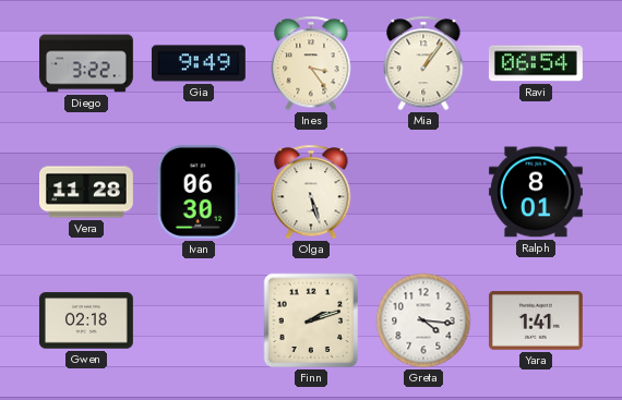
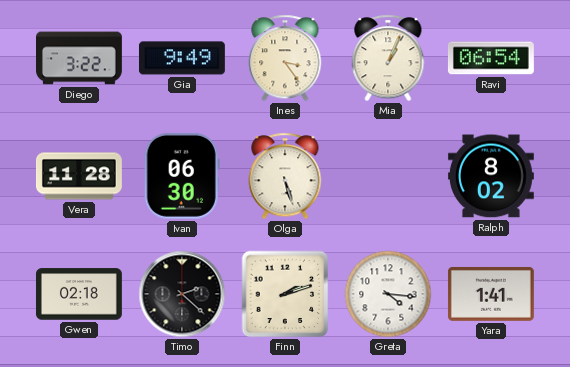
Mia: 1:06 -> 1:04
Ralph: 8:01 -> 8:02
Timo: none -> 2:22
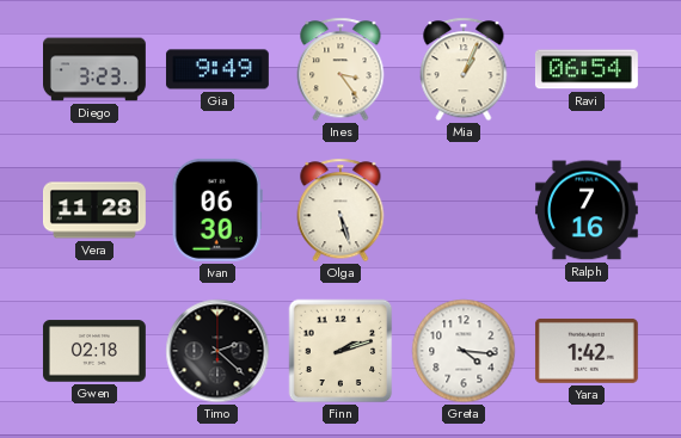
Diego: 3:22 -> 3:23
Ralph: 8:02 -> 7:16
Yara: 1:41 -> 1:42
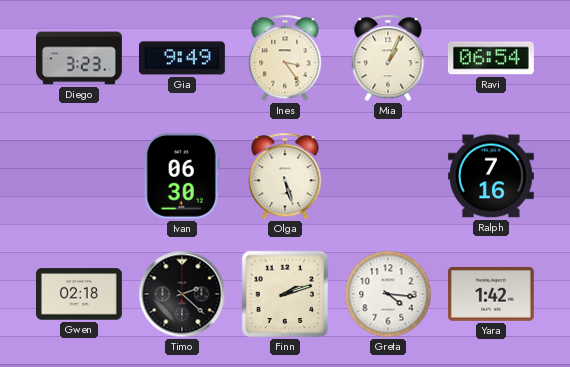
Vera: 11:28 -> none
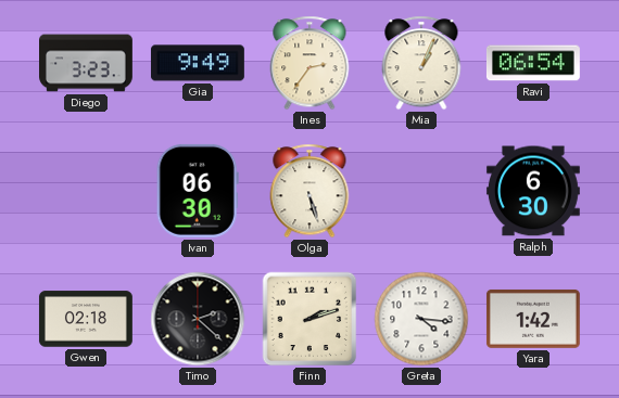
Ines: 3:24 -> 2:36
Ralph: 7:16 -> 6:30
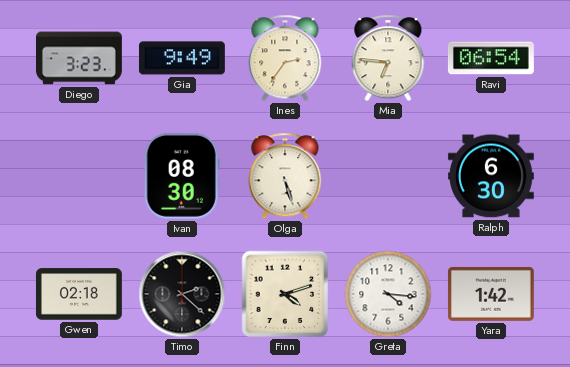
Mia: 1:04 -> 6:46
Ivan: 06:30 -> 08:30
Finn: 2:12 -> 4:12
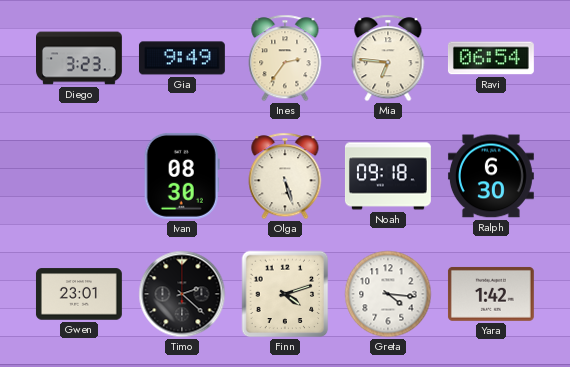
Noah: none -> 09:18
Gwen: 02:18 -> 23:01
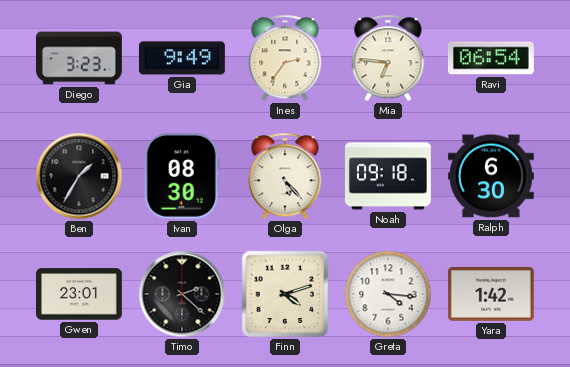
Ben: none -> 1:35
Olga: 5:27 -> 5:23
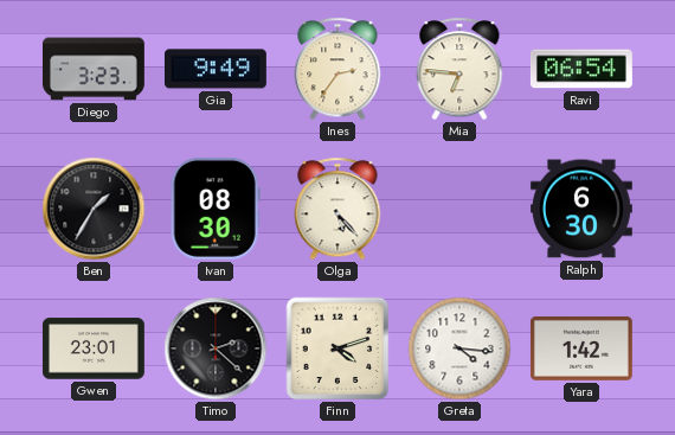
Noah: 09:18 -> none
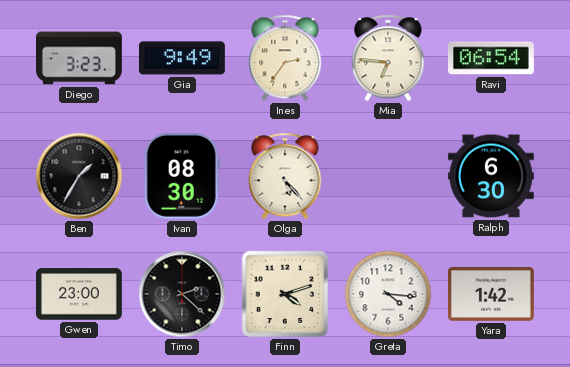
Gwen: 23:01 -> 23:00
